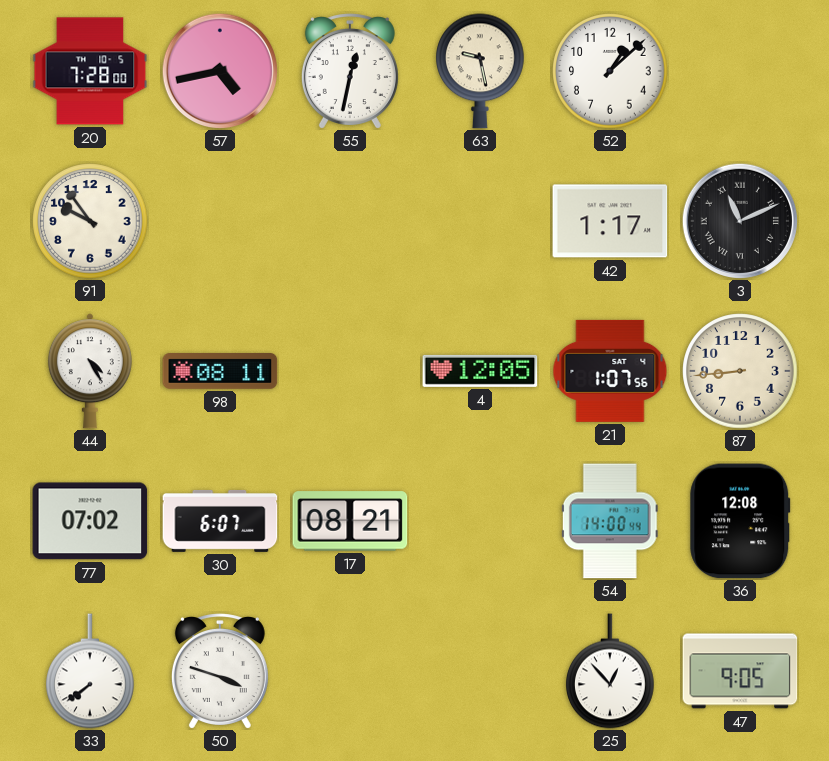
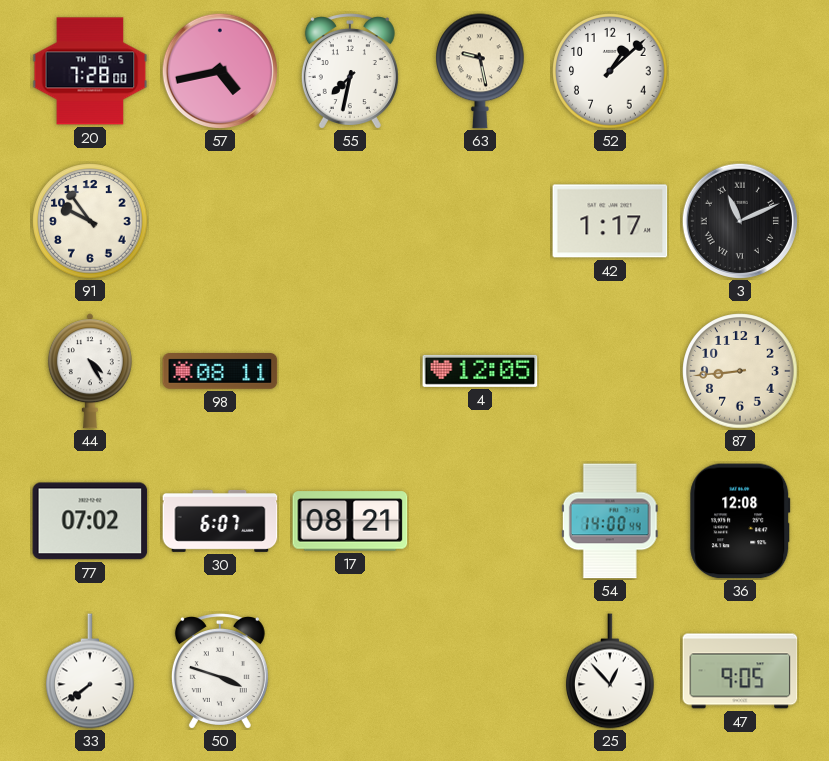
55: 12:32 -> 7:32
21: 1:07 -> none
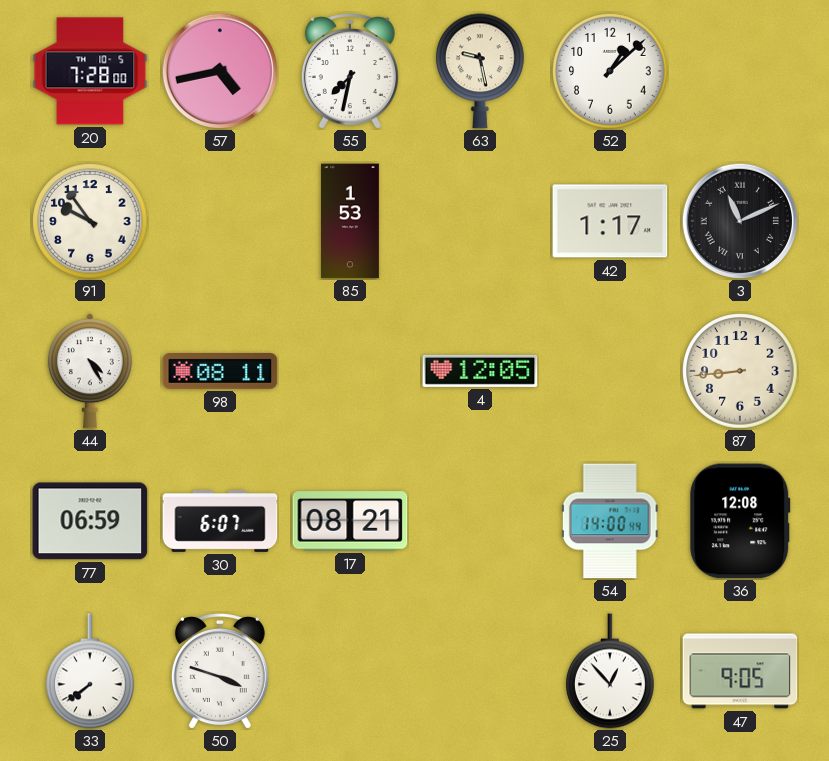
85: none -> 1:53
77: 07:02 -> 06:59
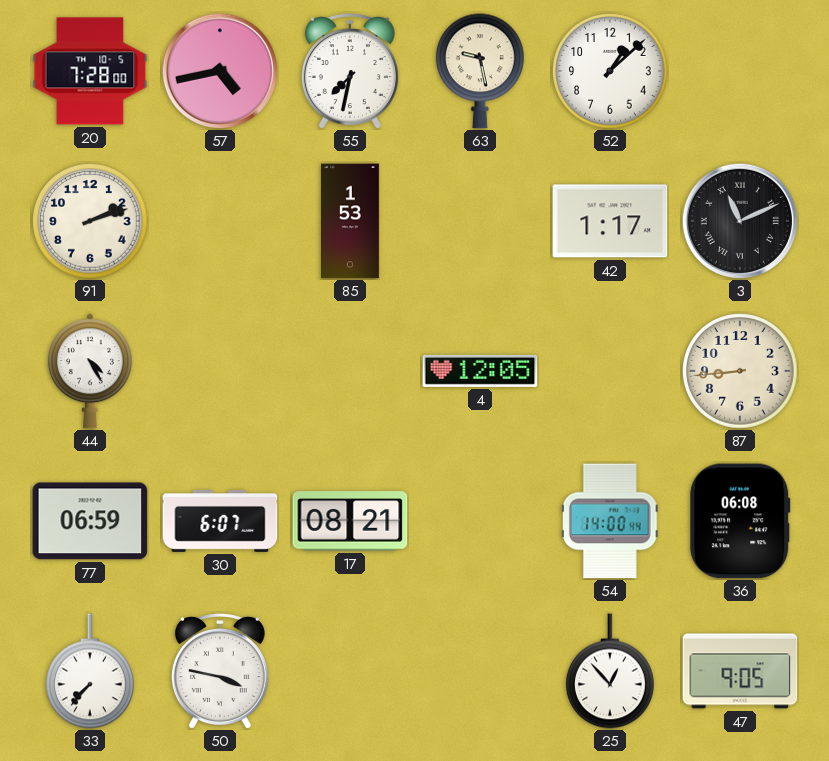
91: 9:54 -> 2:12
98: 08:11 -> none
36: 12:08 -> 06:08
33: 7:39 -> 7:37
50: 3:48 -> 3:47
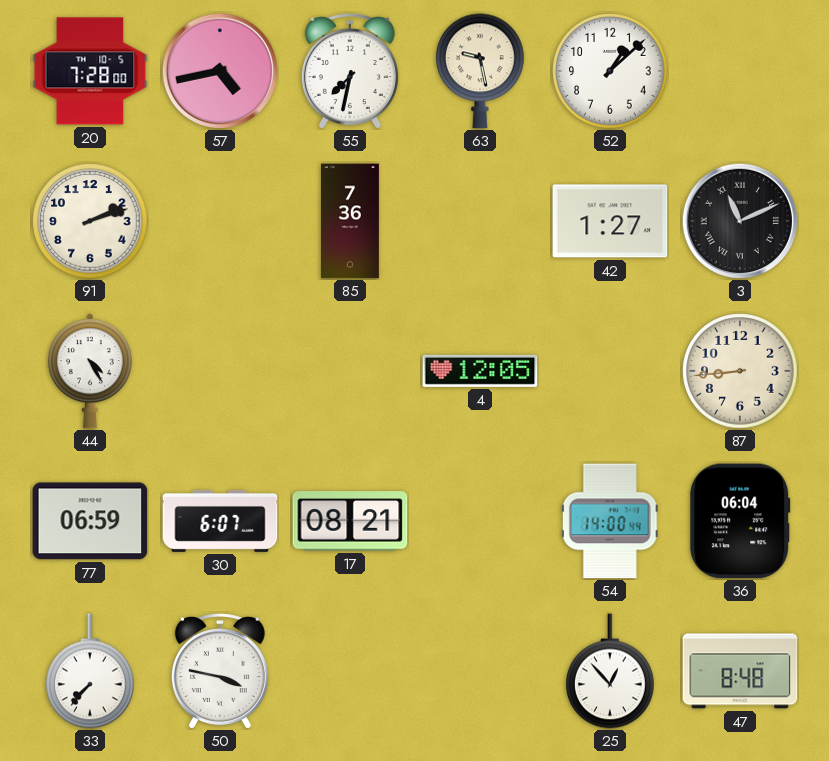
85: 1:53 -> 7:36
42: 1:17 -> 1:27
36: 06:08 -> 06:04
47: 9:05 -> 8:48
